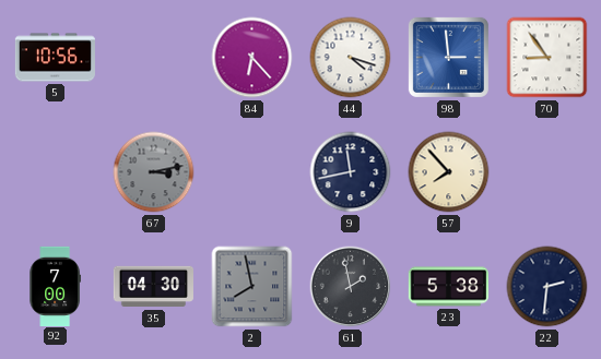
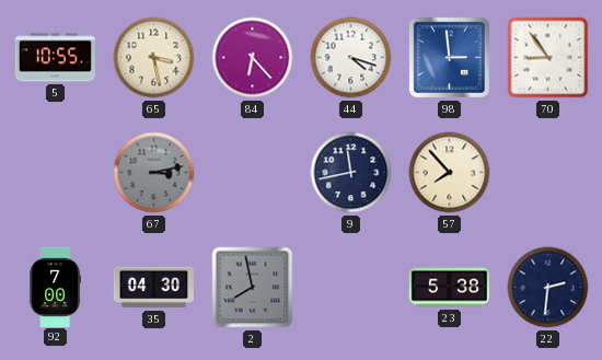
5: 10:56 -> 10:55
65: none -> 3:28
61: 1:58 -> none
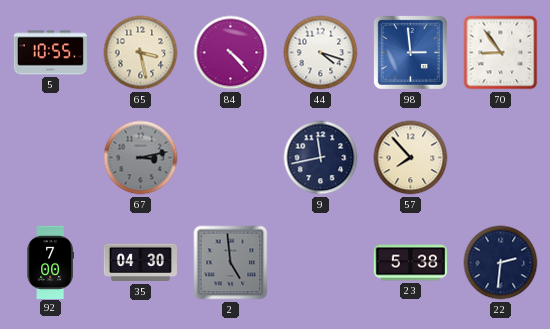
84: 6:23 -> 4:23
2: 7:58 -> 4:59
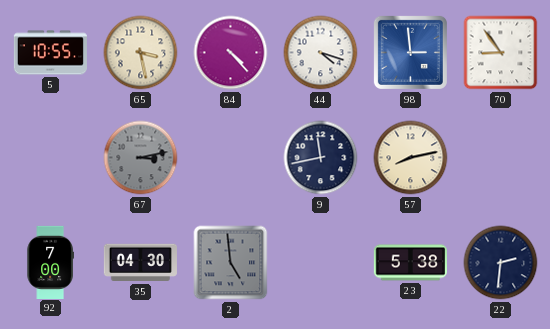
57: 7:53 -> 8:13
